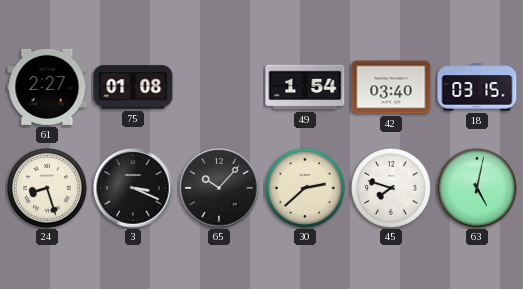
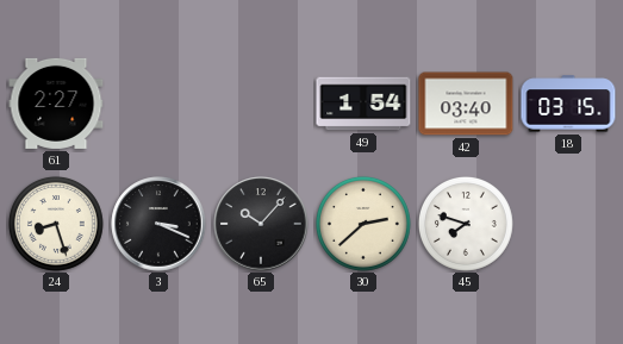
75: 01:08 -> none
63: 5:02 -> none
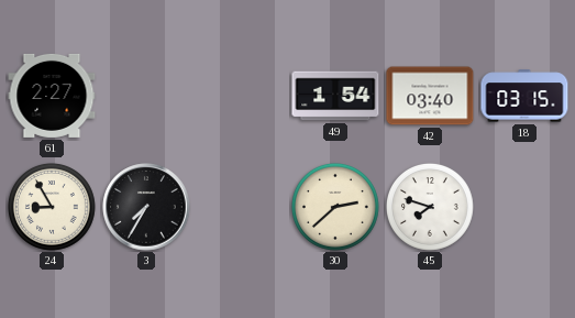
24: 8:27 -> 8:55
3: 3:19 -> 7:35
65: 10:07 -> none
